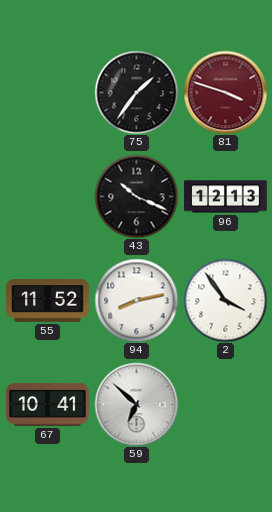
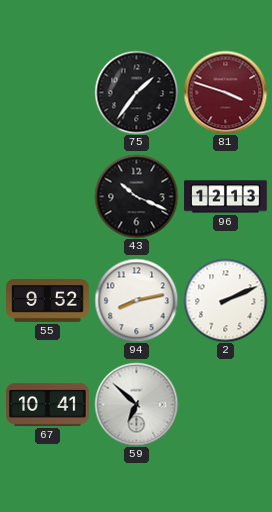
55: 11:52 -> 9:52
2: 3:54 -> 2:11
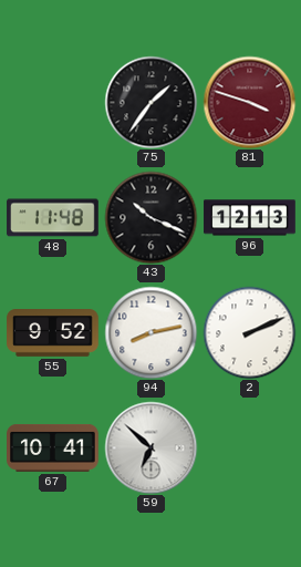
48: none -> 11:48
